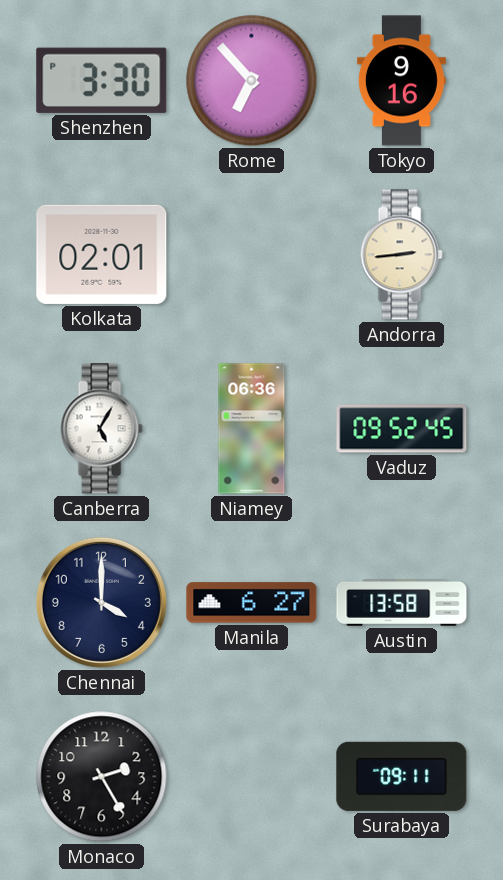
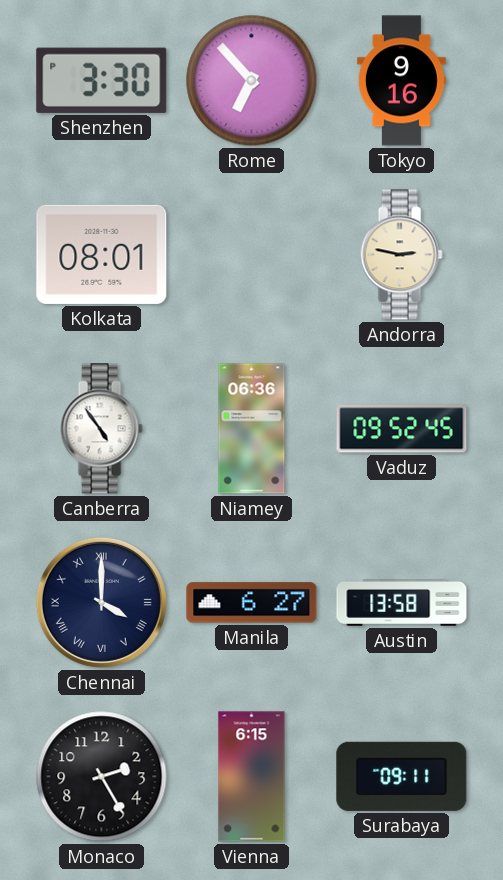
Kolkata: 02:01 -> 08:01
Andorra: 2:44 -> 2:47
Canberra: 5:05 -> 4:54
Chennai numerals: Arabic -> Roman
Vienna: none -> 6:15
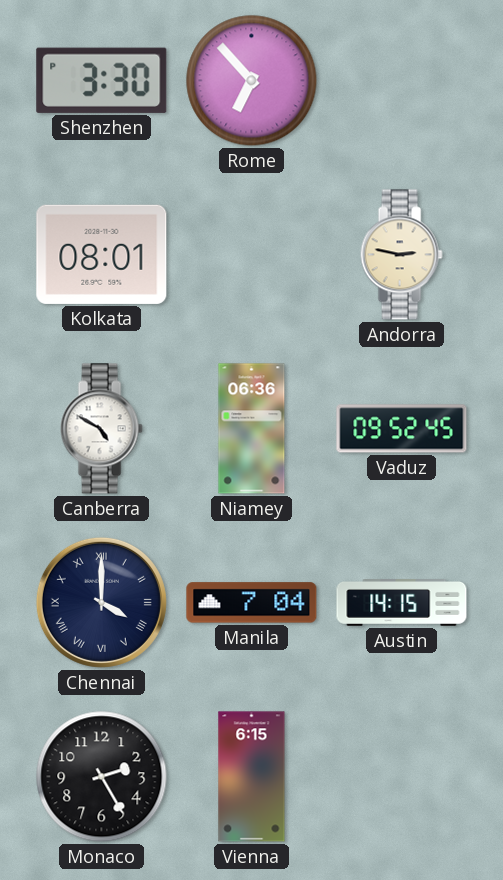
Tokyo: 9:16 -> none
Canberra: 4:54 -> 4:50
Manila: 6:27 -> 7:04
Austin: 13:58 -> 14:15
Surabaya: 09:11 -> none
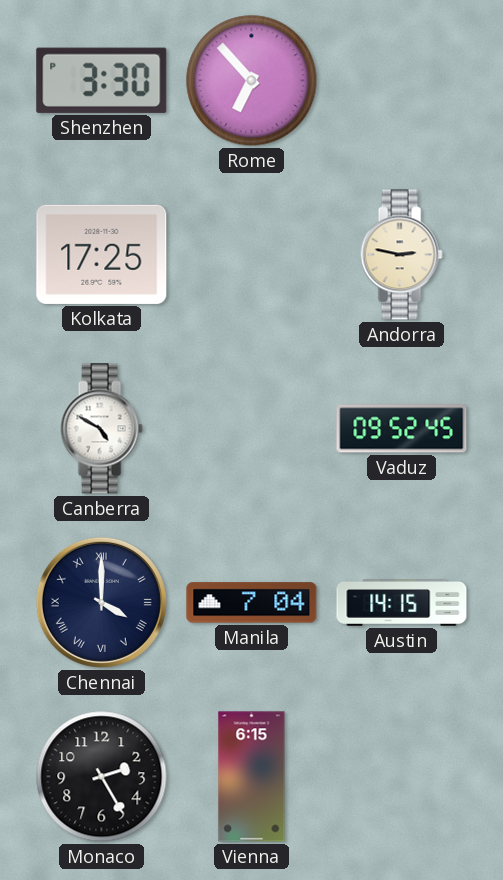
Kolkata: 08:01 -> 17:25
Niamey: 06:36 -> none
